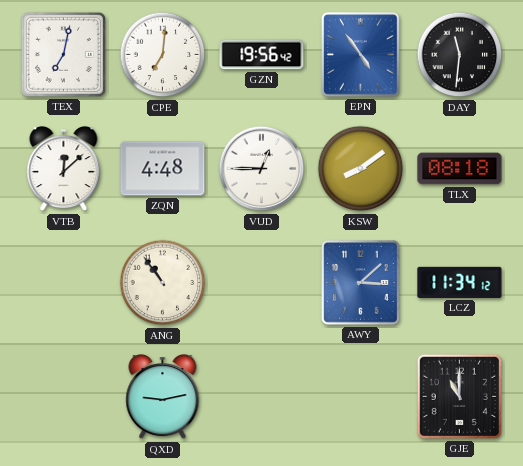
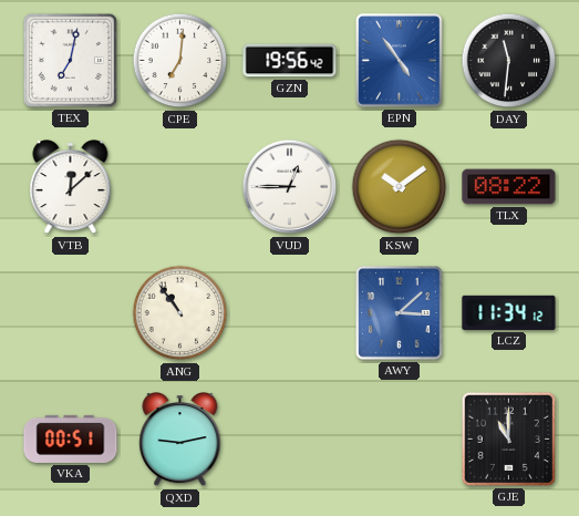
ZQN: 4:48 -> none
KSW: 8:09 -> 10:09
TLX: 08:18 -> 08:22
VKA: none -> 00:51
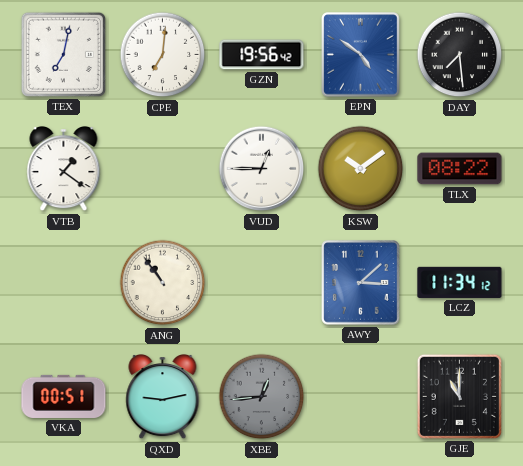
EPN: 4:54 -> 4:51
DAY: 11:31 -> 7:29
VTB: 12:08 -> 1:21
XBE: none -> 12:44
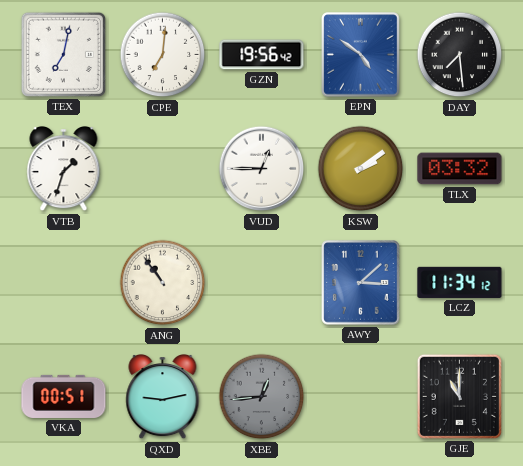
VTB: 1:21 -> 1:33
KSW: 10:09 -> 2:09
TLX: 08:22 -> 03:32
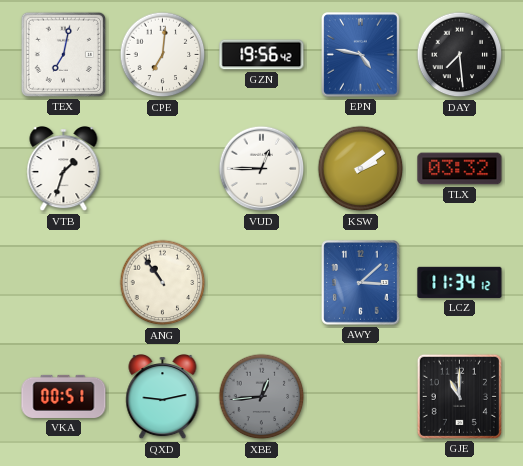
EPN: 4:51 -> 4:47
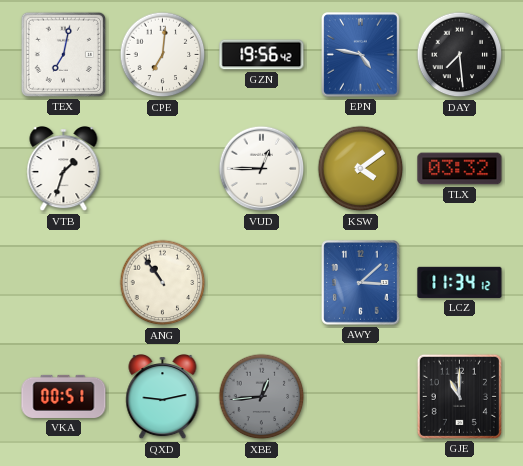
KSW: 2:09 -> 4:09
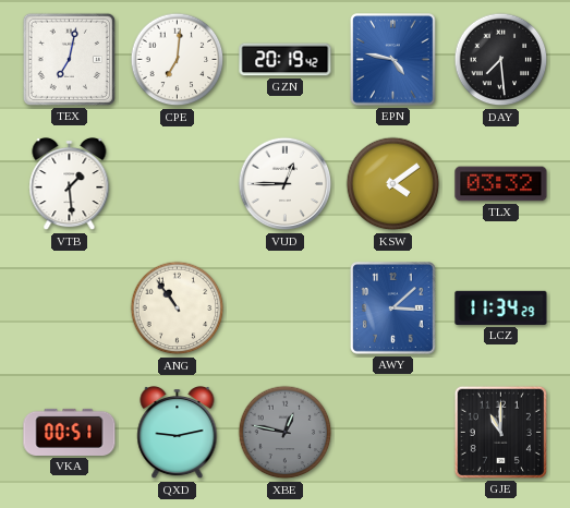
GZN: 19:56 -> 20:19
VTB: 1:33 -> 1:29
LCZ: 11:34:12 -> 11:34:29
XBE: 12:44 -> 12:47
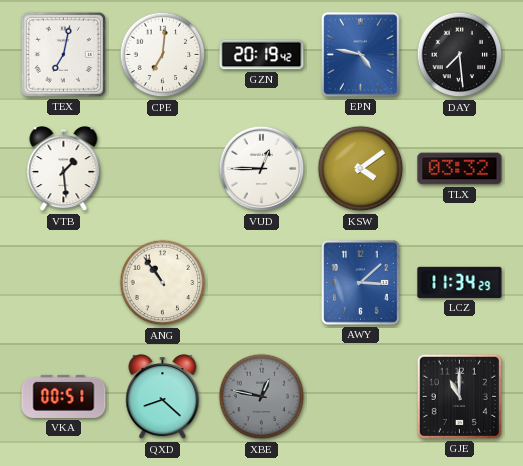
QXD: 9:13 -> 8:22
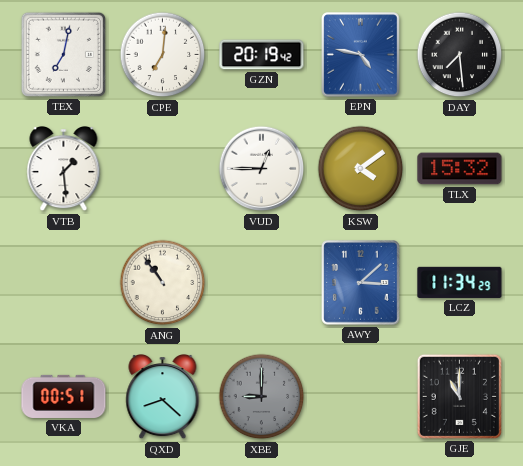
TLX: 03:32 -> 15:32
XBE: 12:47 -> 9:00
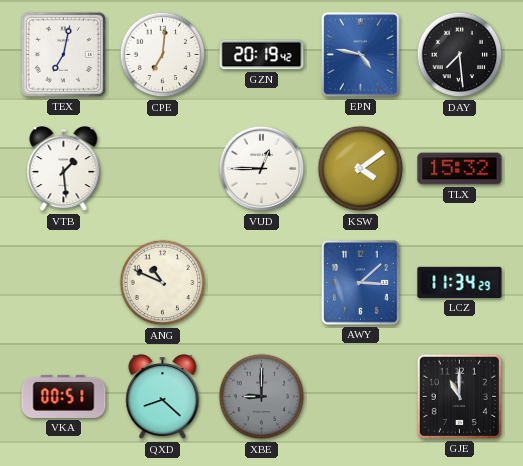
ANG: 10:54 -> 10:49
